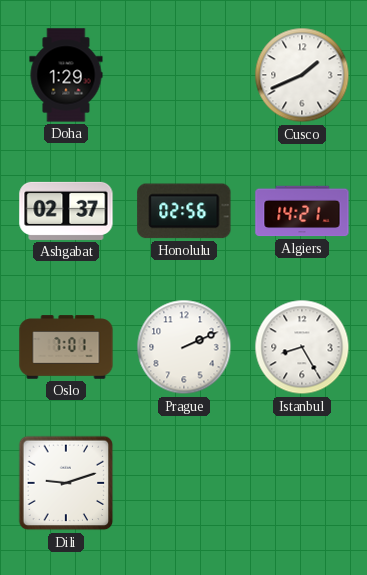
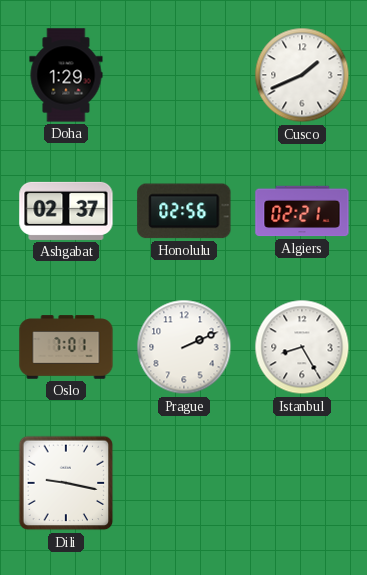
Algiers: 14:21 -> 02:21
Dili: 9:12 -> 9:17
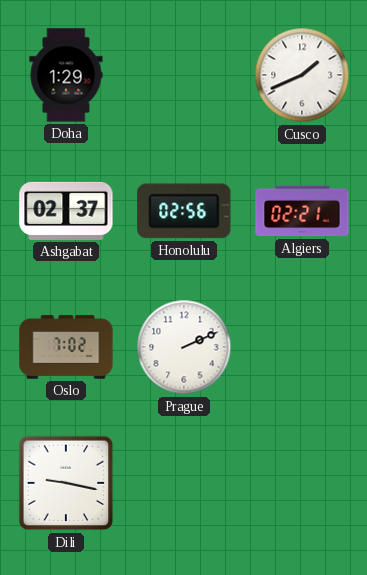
Oslo: 7:01 -> 7:02
Istanbul: 8:25 -> none
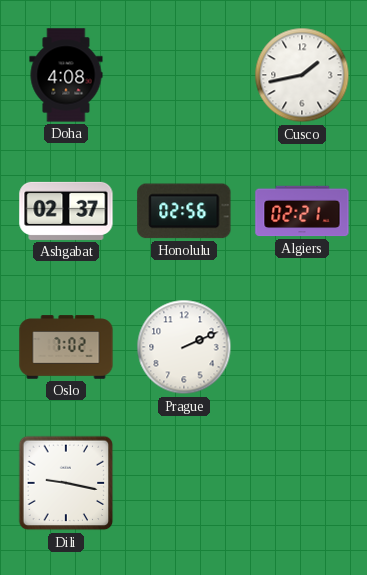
Doha: 1:29 -> 4:08
Cusco: 1:41 -> 1:43
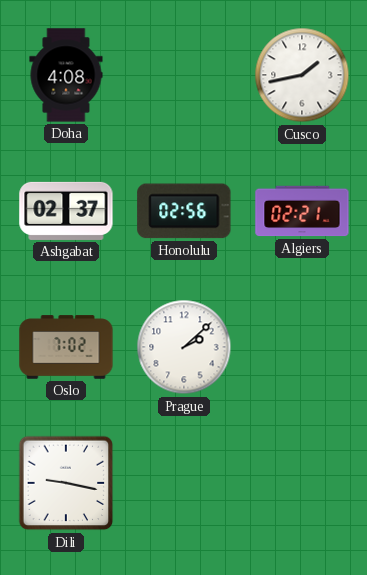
Prague: 2:11 -> 2:08
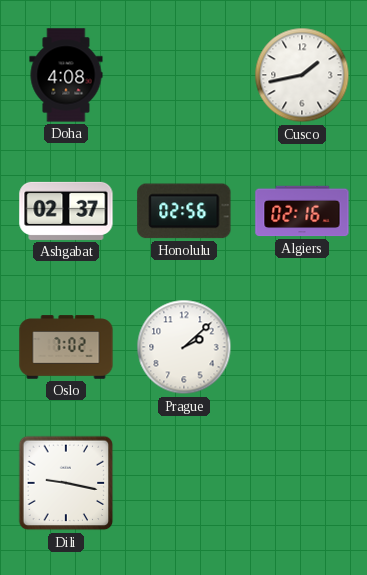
Algiers: 02:21 -> 02:16
